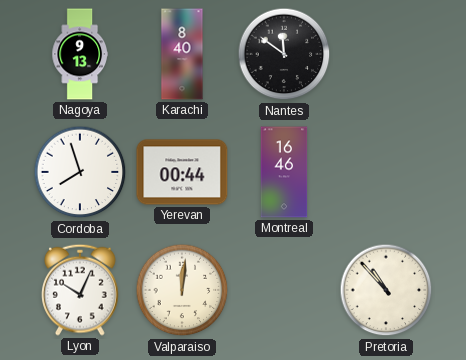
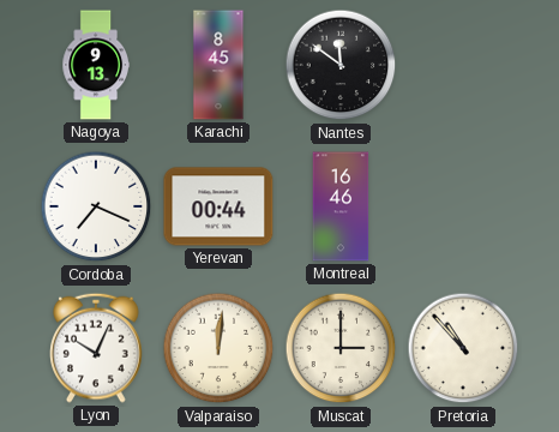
Karachi: 8:40 -> 8:45
Cordoba: 7:57 -> 7:19
Muscat: none -> 3:00
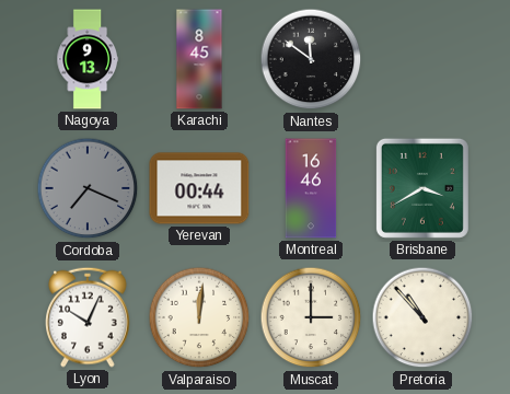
Cordoba dial: white -> grey
Brisbane: none -> 3:40
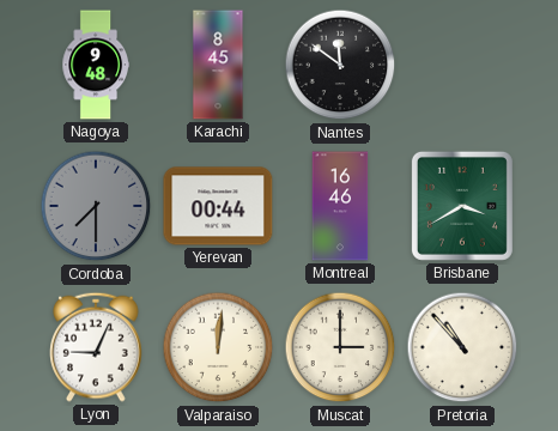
Nagoya: 9:13 -> 9:48
Cordoba: 7:19 -> 7:30
Lyon: 10:04 -> 9:04
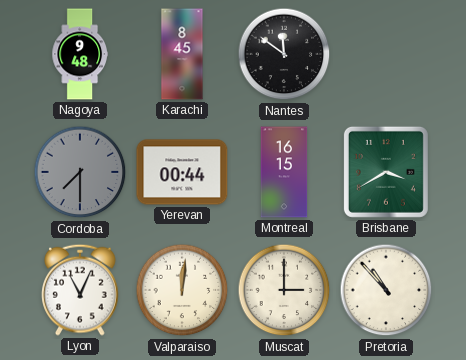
Montreal: 16:46 -> 16:15
Lyon: 9:04 -> 11:04
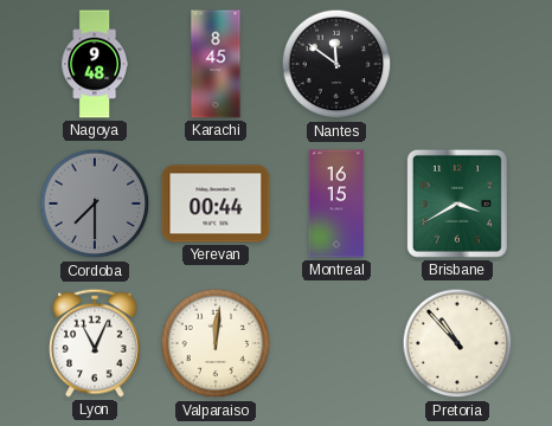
Muscat: 3:00 -> none
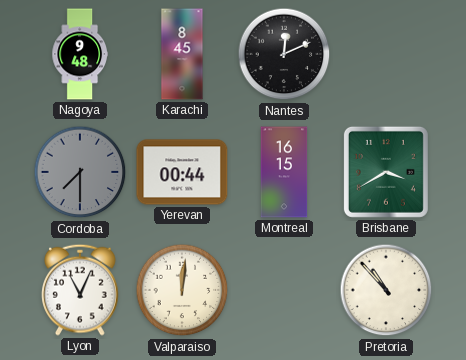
Nantes: 11:51 -> 12:11
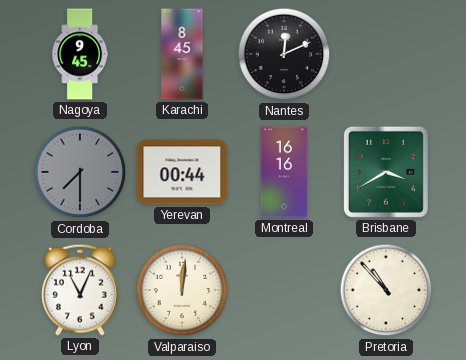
Nagoya: 9:48 -> 9:45
Montreal: 16:15 -> 16:16
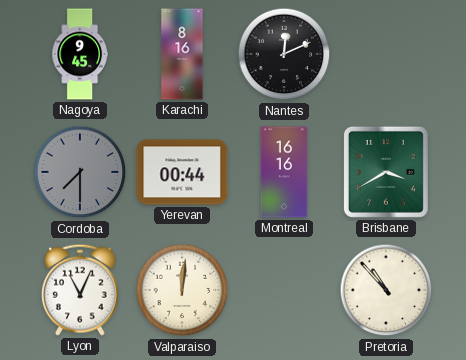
Karachi: 8:45 -> 8:16
